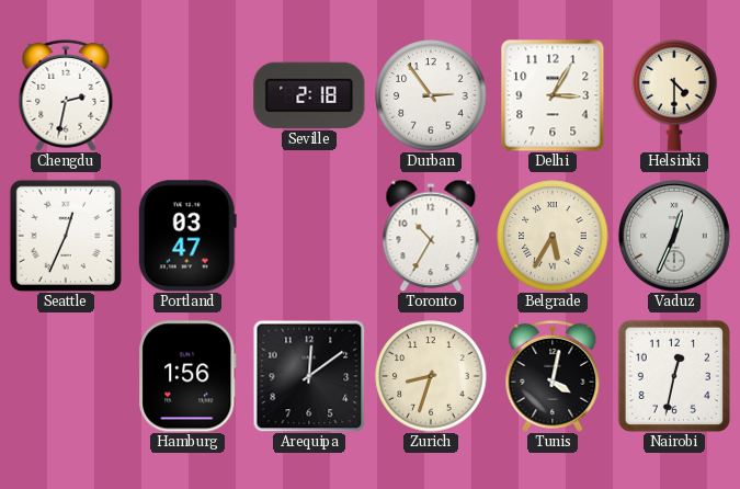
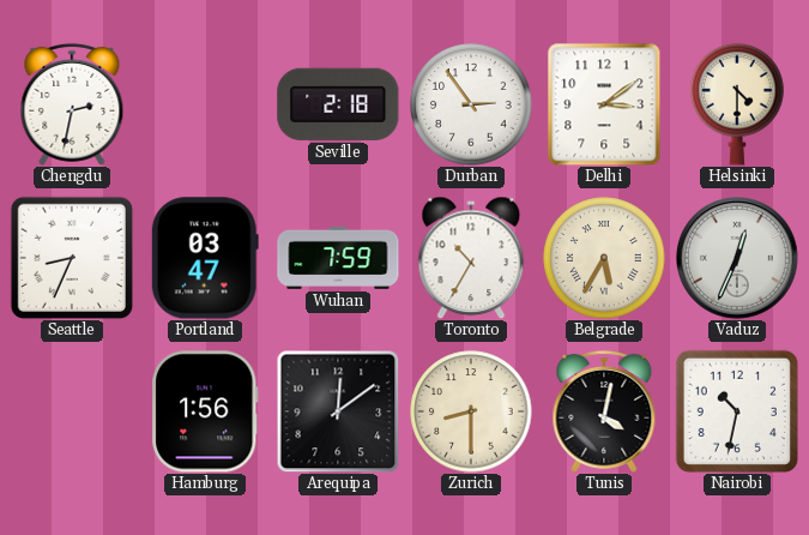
Delhi: 3:05 -> 3:09
Seattle: 12:34 -> 8:34
Wuhan: none -> 7:59
Zurich: 8:33 -> 8:30
Nairobi: 12:32 -> 10:32
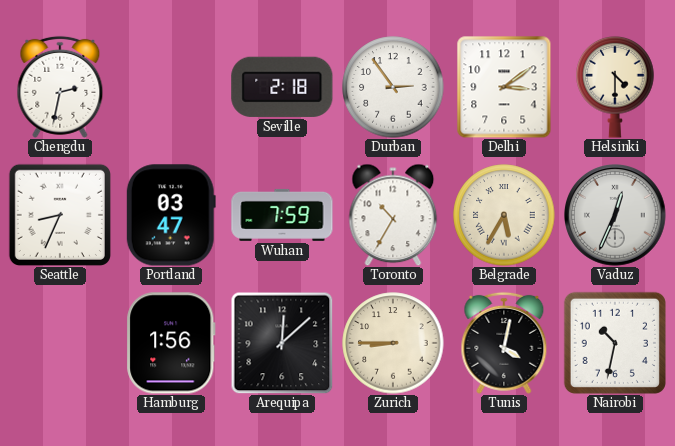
Arequipa: 12:09 -> 12:08
Zurich: 8:30 -> 8:45
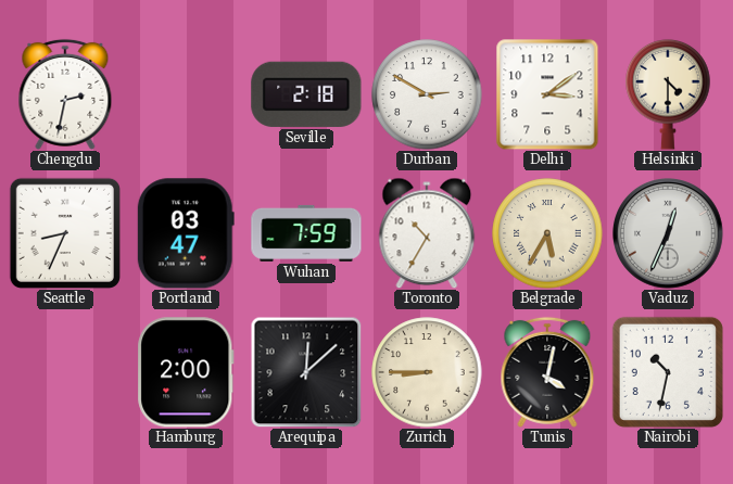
Durban: 2:54 -> 2:50
Hamburg: 1:56 -> 2:00
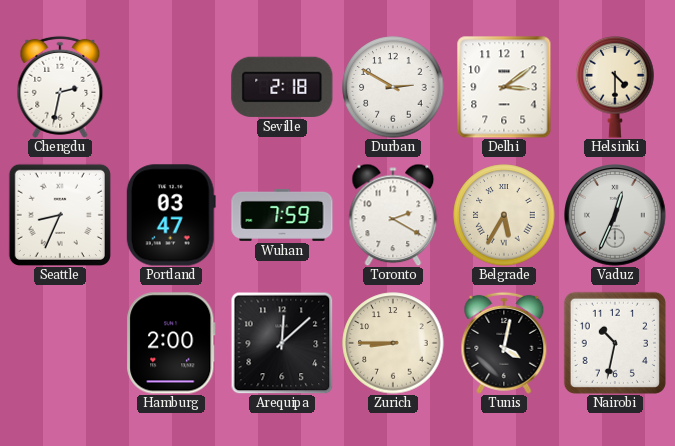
Toronto: 10:35 -> 2:20
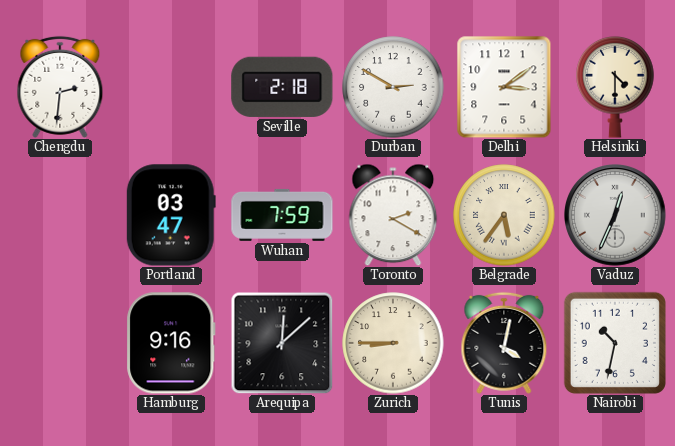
Chengdu: 2:32 -> 2:31
Seattle: 8:34 -> none
Belgrade: 5:35 -> 5:36
Hamburg: 2:00 -> 9:16
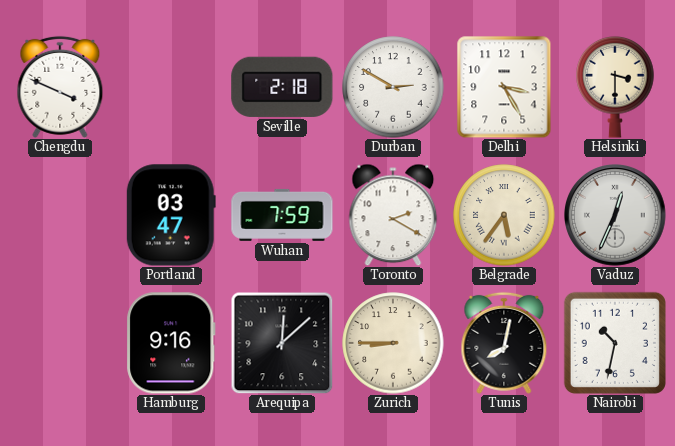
Chengdu: 2:31 -> 3:49
Delhi: 3:09 -> 3:25
Helsinki: 4:30 -> 3:30
Tunis: 4:02 -> 8:02
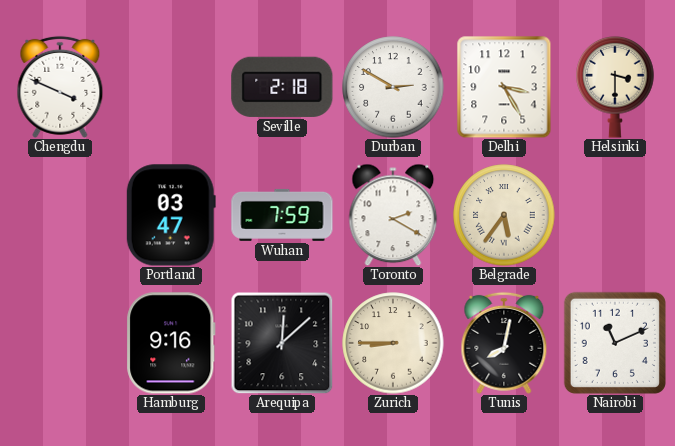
Vaduz: 12:34 -> none
Nairobi: 10:32 -> 11:11
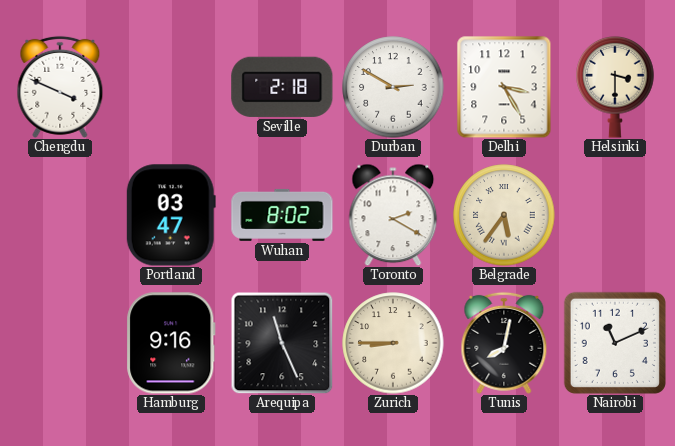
Wuhan: 7:59 -> 8:02
Arequipa: 12:08 -> 11:26
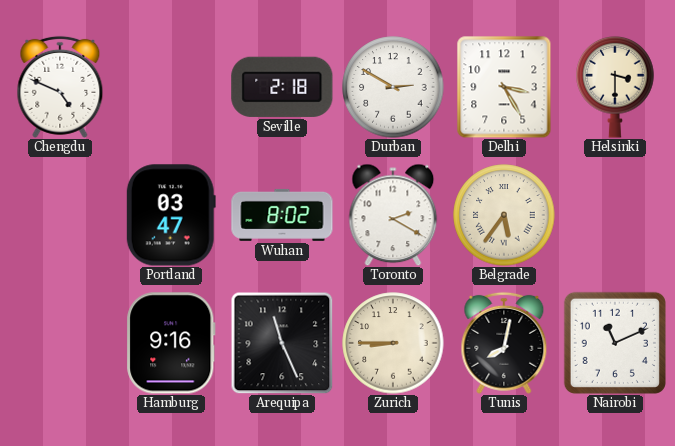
Chengdu: 3:49 -> 4:49
